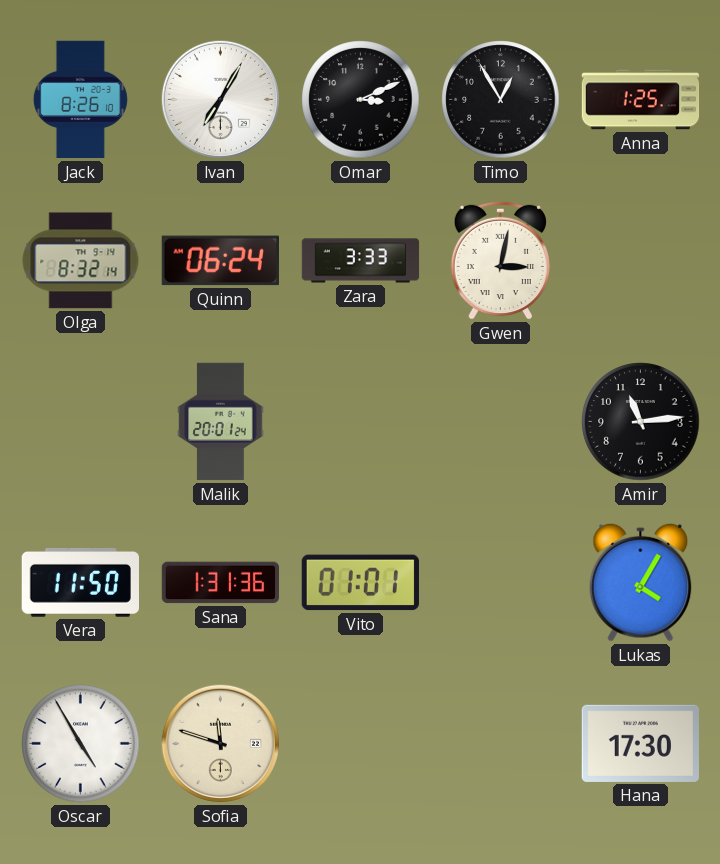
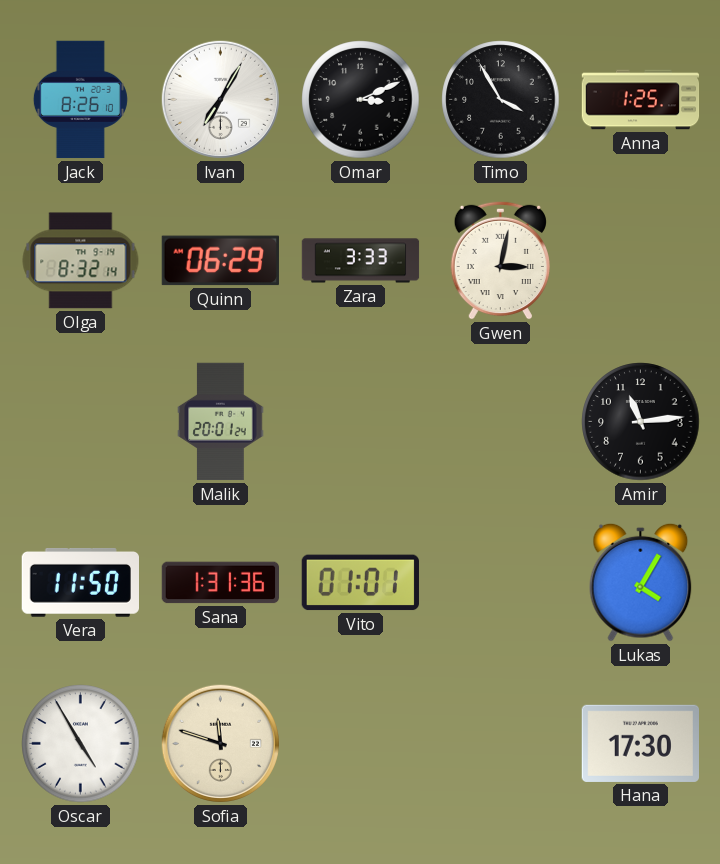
Timo: 12:55 -> 3:55
Quinn: 06:24 -> 06:29
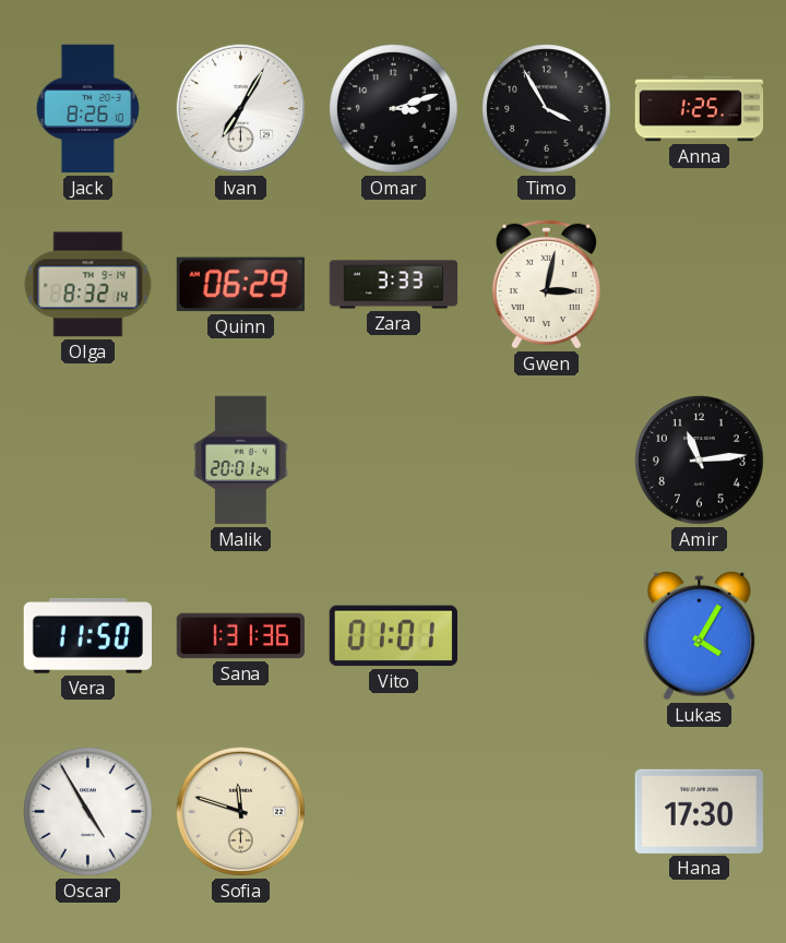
Omar: 3:11 -> 3:12
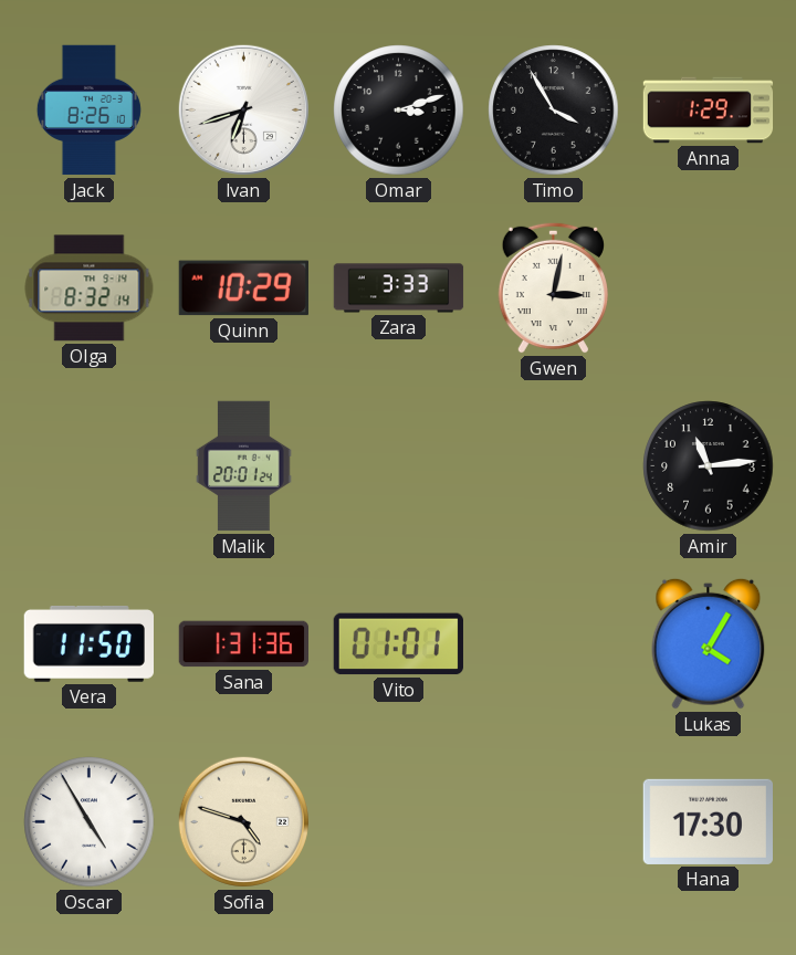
Ivan: 7:05 -> 6:42
Anna: 1:25 -> 1:29
Quinn: 06:29 -> 10:29
Sofia: 11:48 -> 4:48
